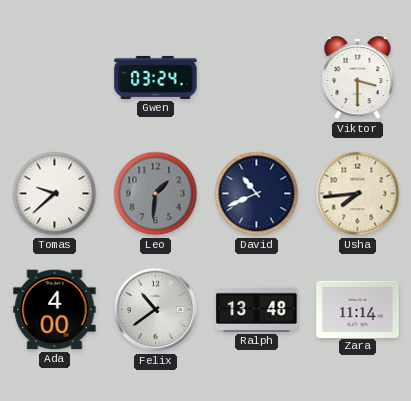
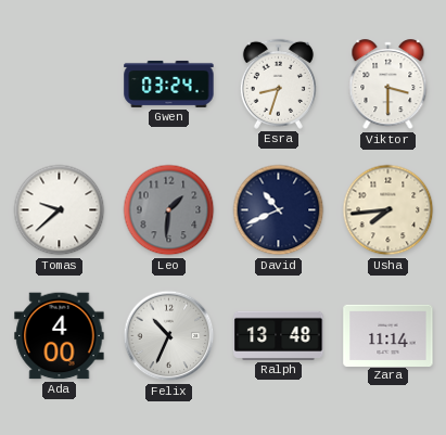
Esra: none -> 8:33
Felix: 10:39 -> 10:34
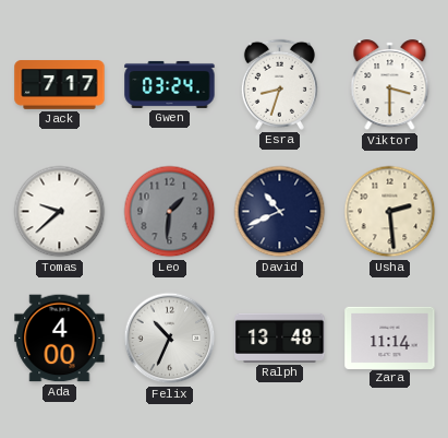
Jack: none -> 7:17
Usha: 7:44 -> 2:29
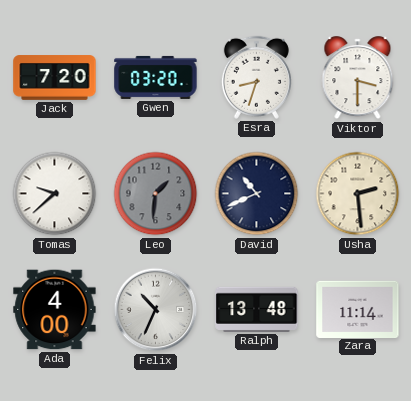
Jack: 7:17 -> 7:20
Gwen: 03:24 -> 03:20
